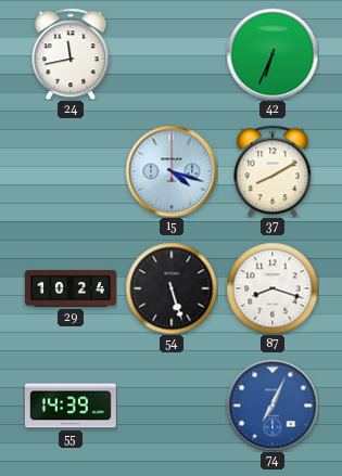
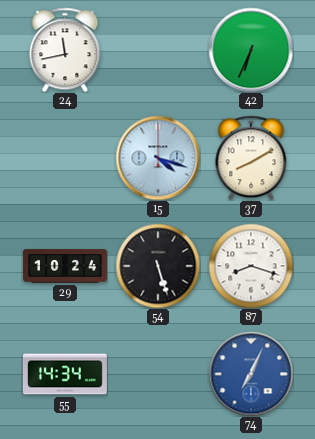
55: 14:39 -> 14:34
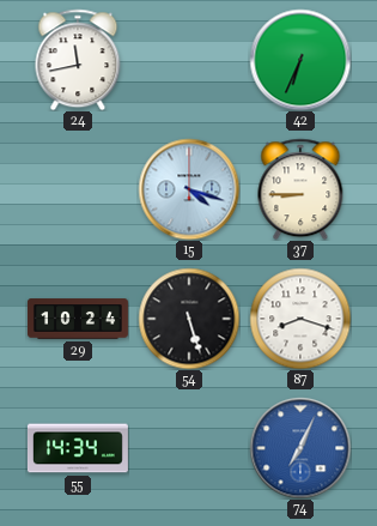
37: 8:10 -> 8:45
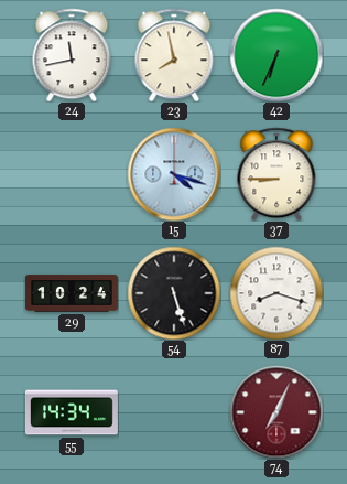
23: none -> 7:58
74 dial: blue -> burgundy
